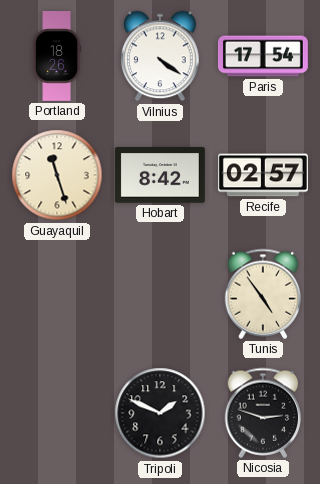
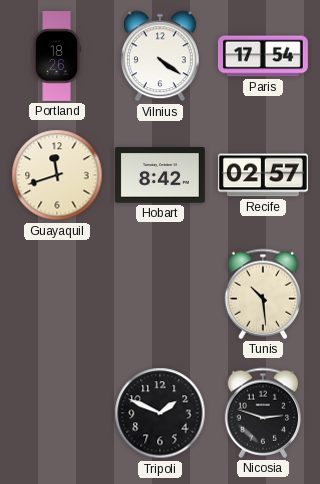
Guayaquil: 11:27 -> 11:42
Tunis: 4:54 -> 10:29
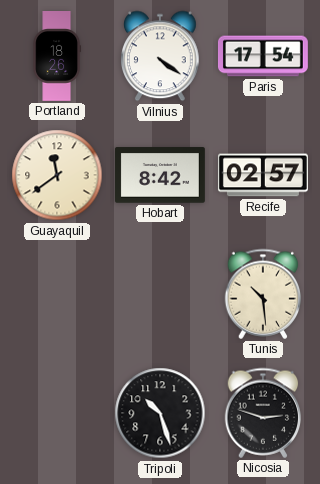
Guayaquil: 11:42 -> 11:39
Tripoli: 1:49 -> 10:27
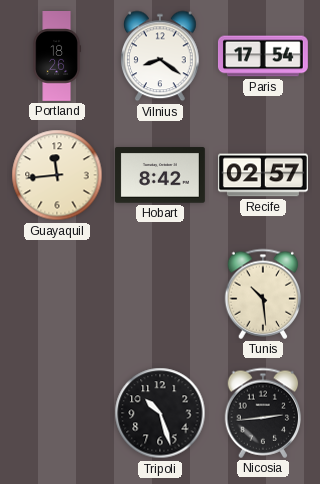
Vilnius: 4:21 -> 8:21
Guayaquil: 11:39 -> 11:44
Nicosia: 2:48 -> 2:44
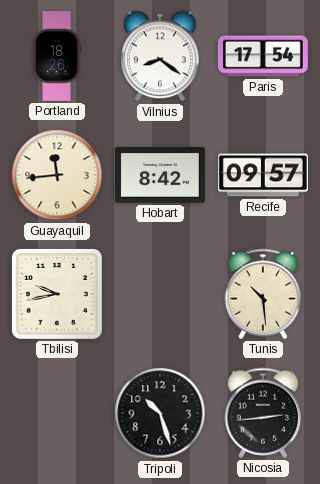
Recife: 02:57 -> 09:57
Tbilisi: none -> 9:43
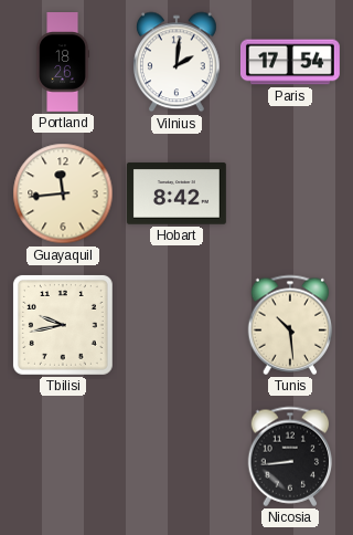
Vilnius: 8:21 -> 2:01
Recife: 09:57 -> none
Tripoli: 10:27 -> none
Nicosia: 2:44 -> 8:44
